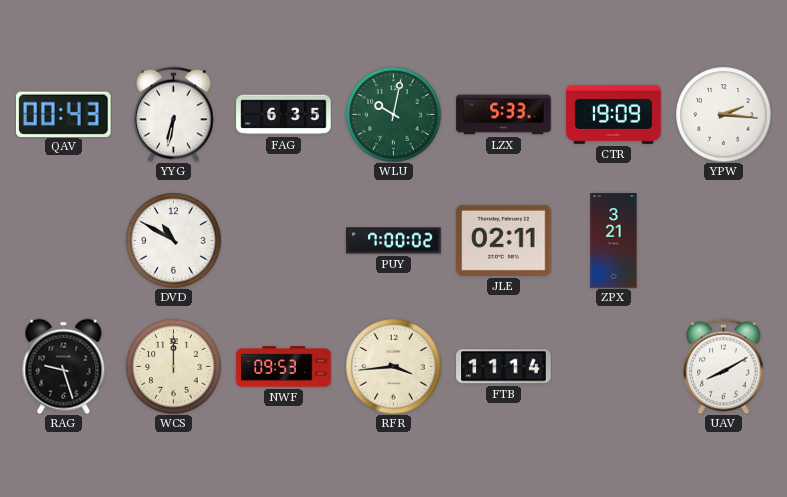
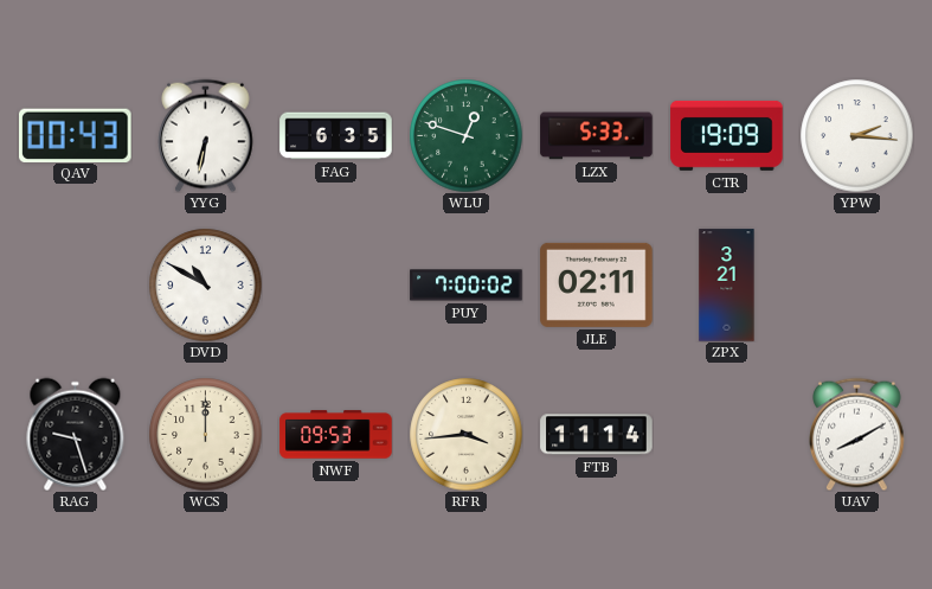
WLU: 10:02 -> 12:48
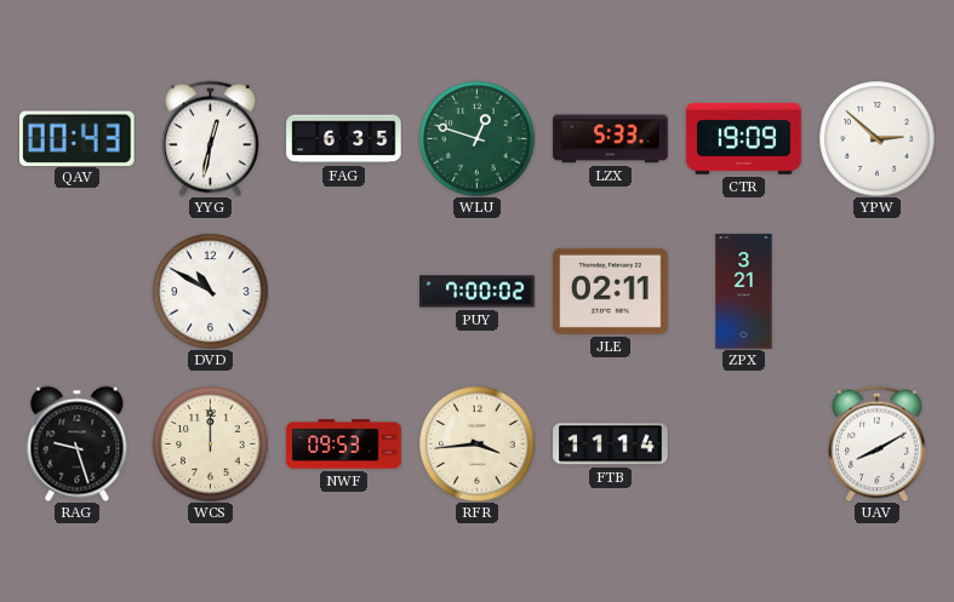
YYG: 6:32 -> 12:32
YPW: 2:16 -> 2:52
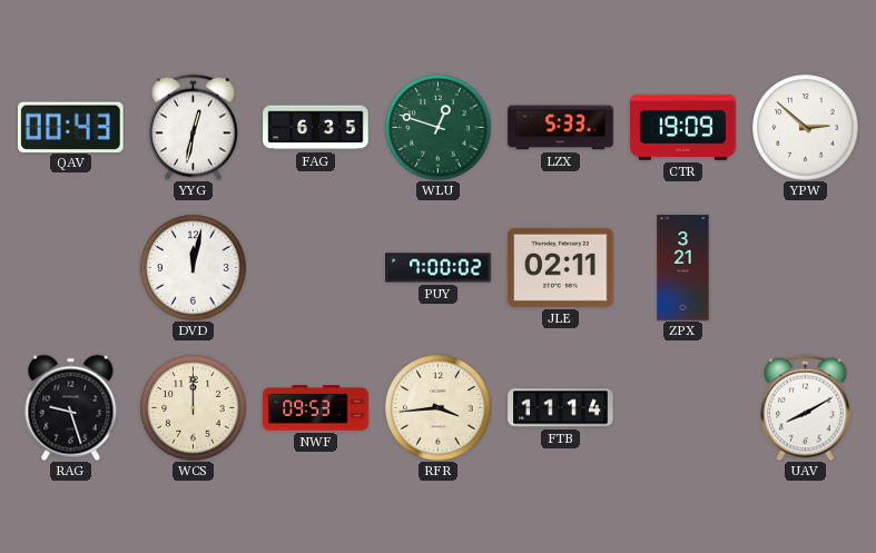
DVD: 10:50 -> 12:02
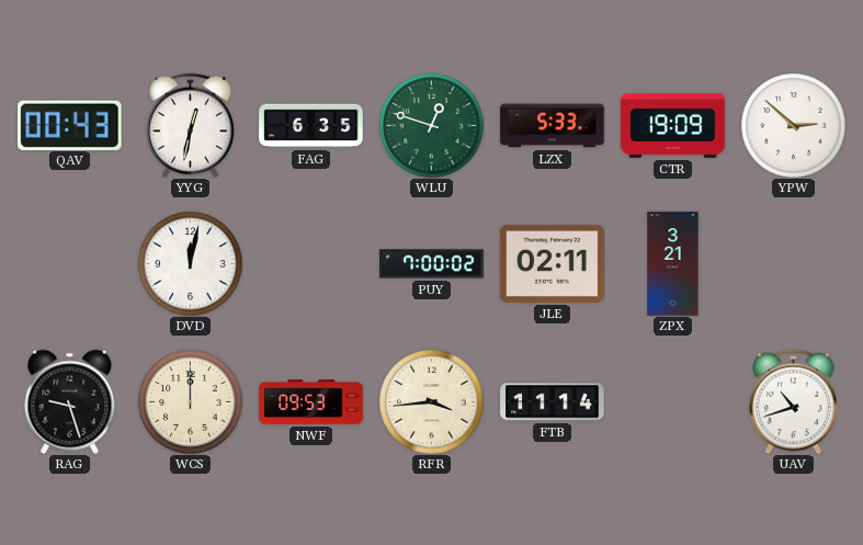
UAV: 8:10 -> 10:42
